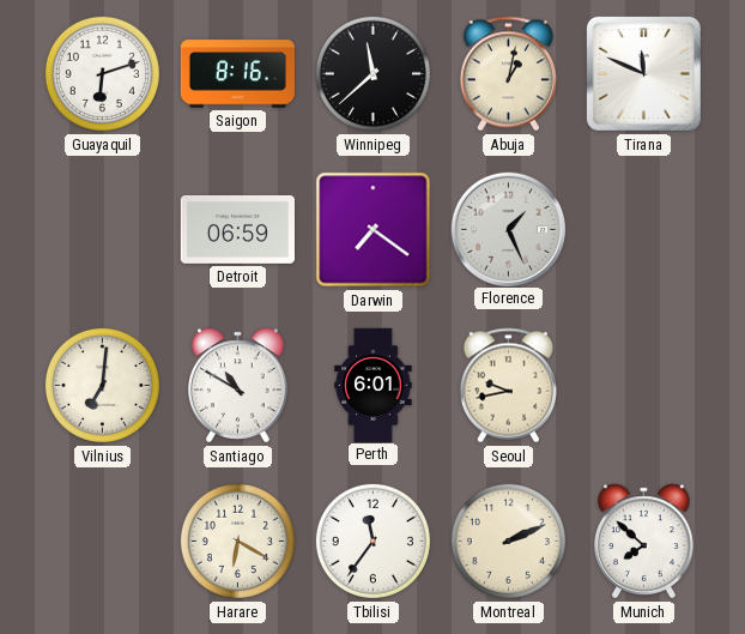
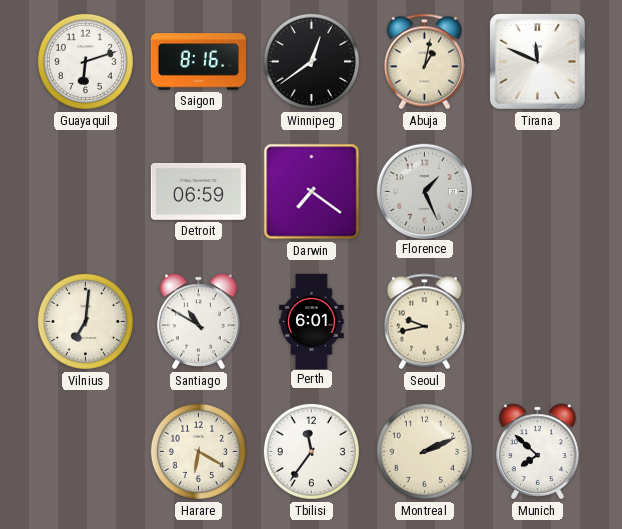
Winnipeg: 11:38 -> 12:39
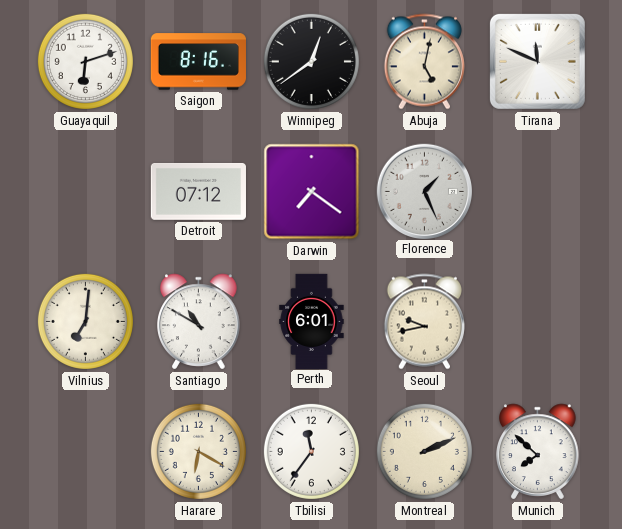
Abuja: 1:02 -> 5:02
Detroit: 06:59 -> 07:12
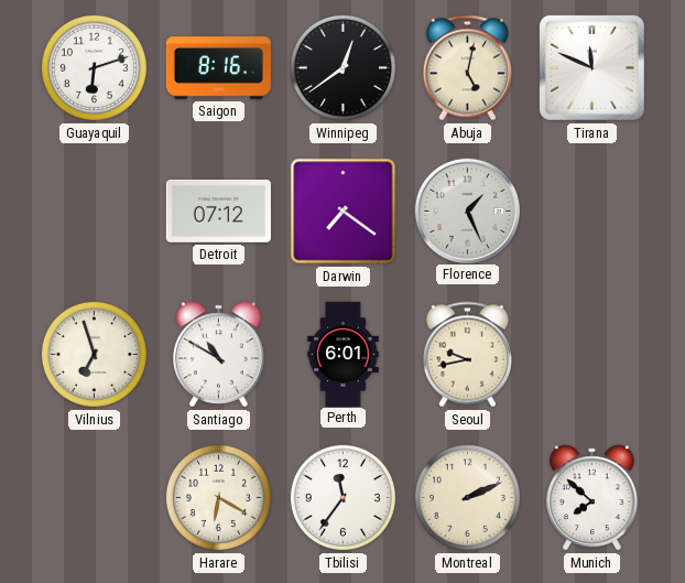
Vilnius: 7:01 -> 6:57
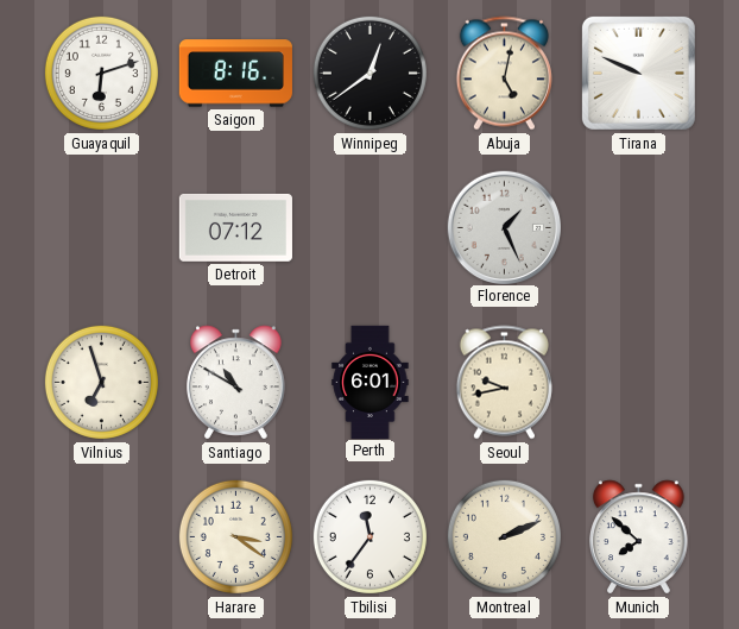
Tirana: 11:49 -> 9:49
Darwin: 7:21 -> none
Harare: 6:20 -> 3:21
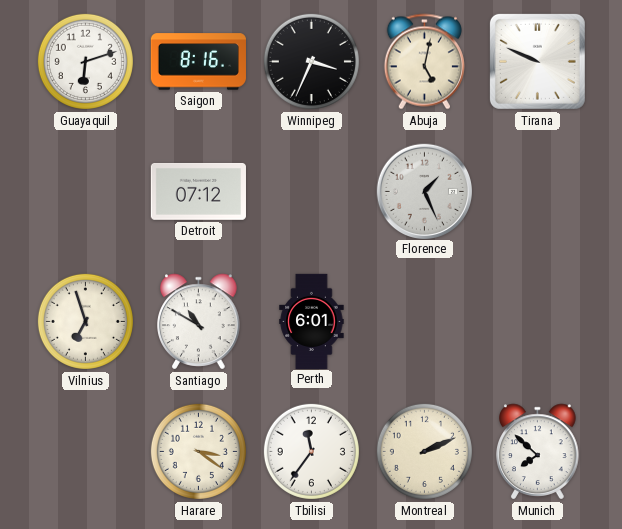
Winnipeg: 12:39 -> 3:34
Seoul: 9:43 -> none
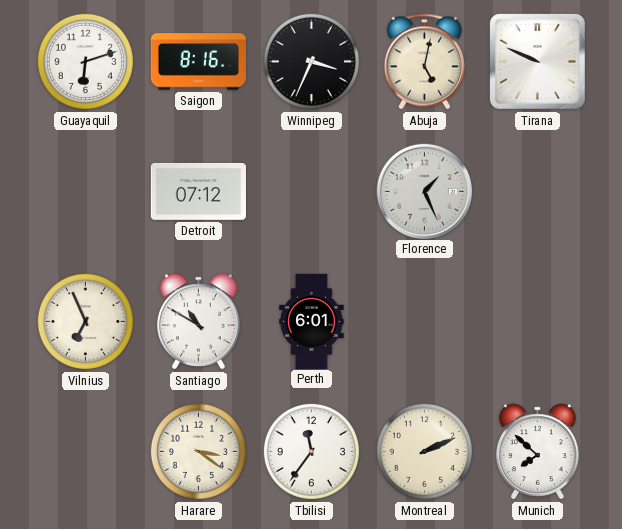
Vilnius: 6:57 -> 6:56
